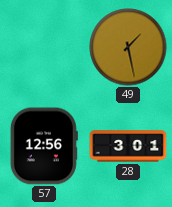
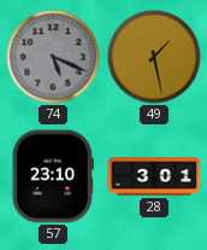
74: none -> 5:19
57: 12:56 -> 23:10
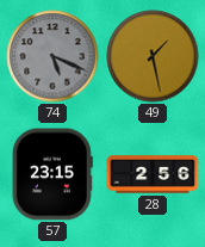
57: 23:10 -> 23:15
28: 3:01 -> 2:56
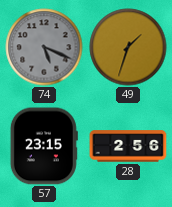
49: 1:28 -> 1:33
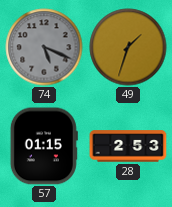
57: 23:15 -> 01:15
28: 2:56 -> 2:53
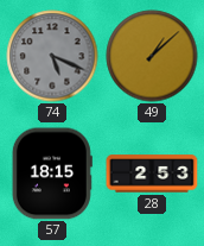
49: 1:33 -> 1:08
57: 01:15 -> 18:15
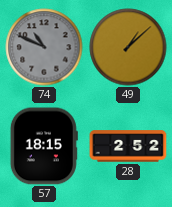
74: 5:19 -> 10:49
28: 2:53 -> 2:52
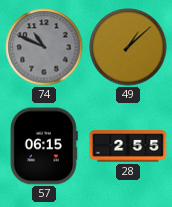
57: 18:15 -> 06:15
28: 2:52 -> 2:55
